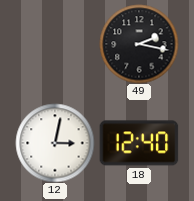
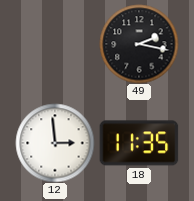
12: 3:02 -> 2:59
18: 12:40 -> 11:35
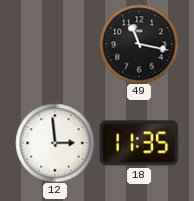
49: 2:17 -> 11:17
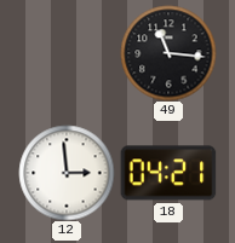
49: 11:17 -> 11:16
18: 11:35 -> 04:21
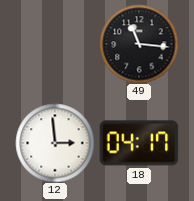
18: 04:21 -> 04:17
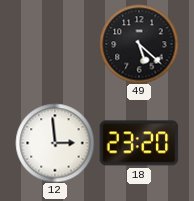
49: 11:16 -> 5:22
18: 04:17 -> 23:20
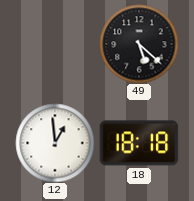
12: 2:59 -> 12:59
18: 23:20 -> 18:18
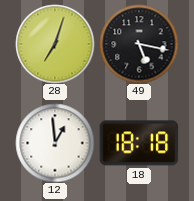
28: none -> 7:03
49: 5:22 -> 5:17
